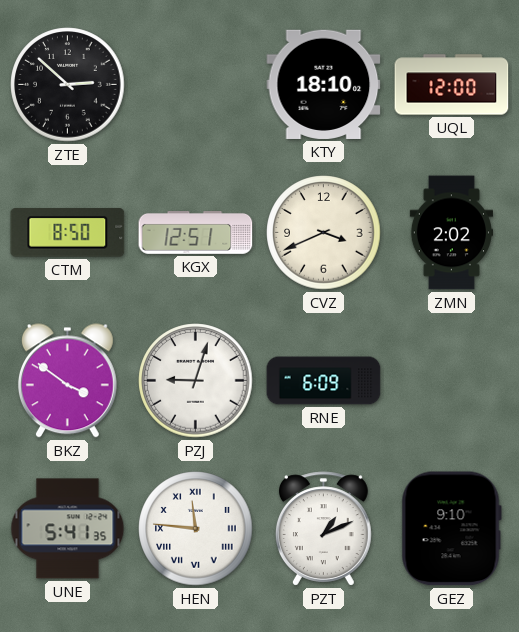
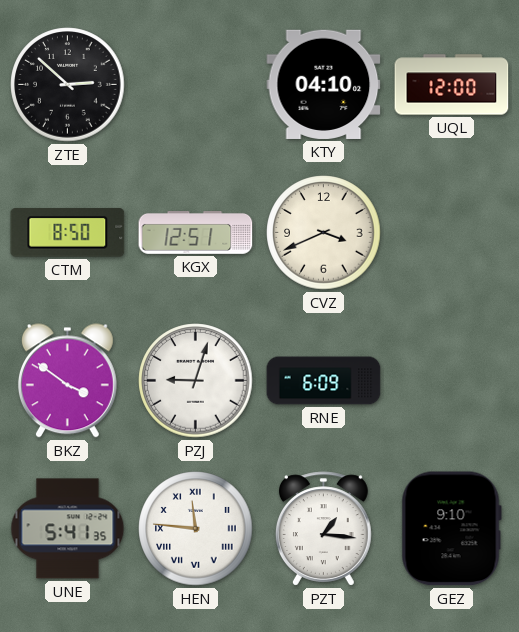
KTY: 18:10 -> 04:10
ZMN: 2:02 -> none
PZT: 1:11 -> 1:16
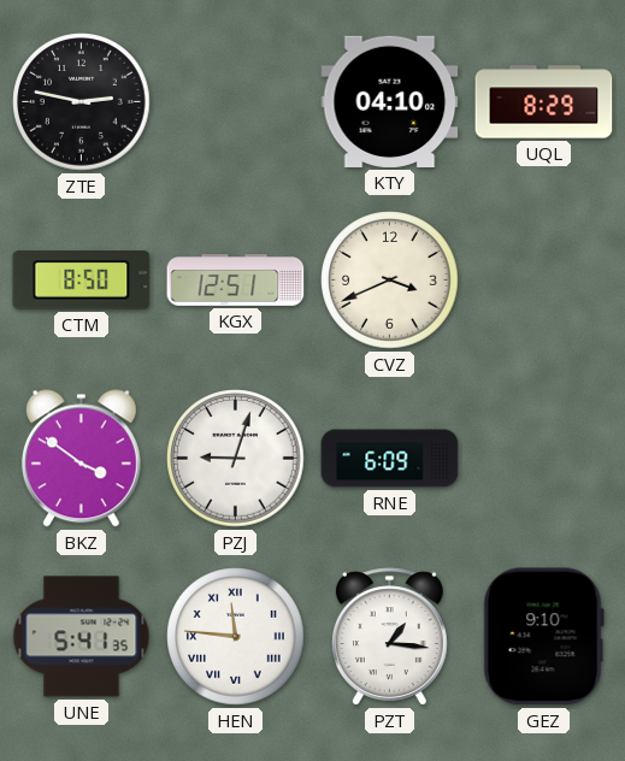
ZTE: 2:52 -> 2:47
UQL: 12:00 -> 8:29
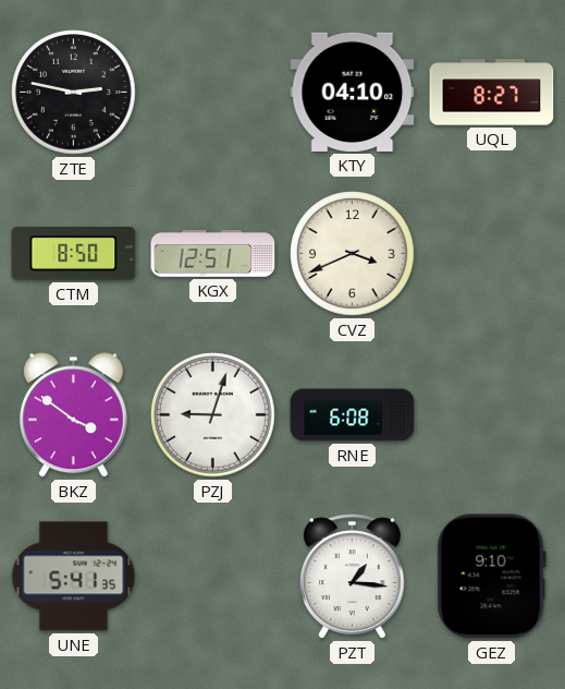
UQL: 8:29 -> 8:27
RNE: 6:09 -> 6:08
HEN: 11:46 -> none
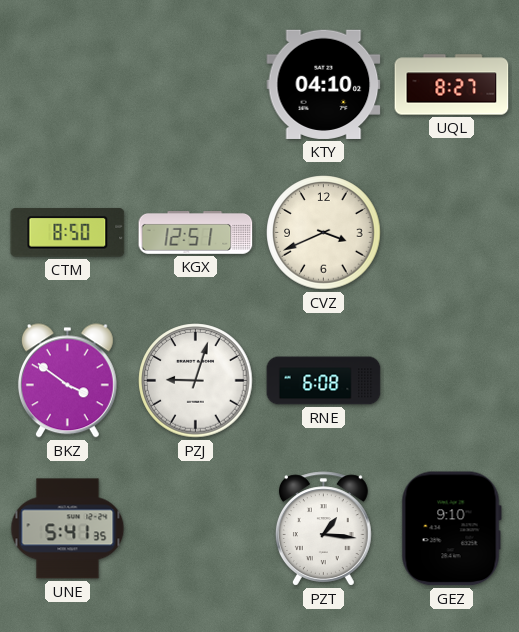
ZTE: 2:47 -> none
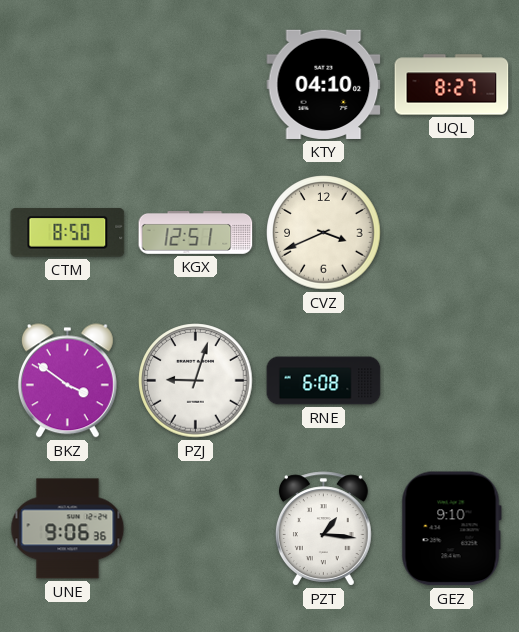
UNE: 5:41 -> 9:06
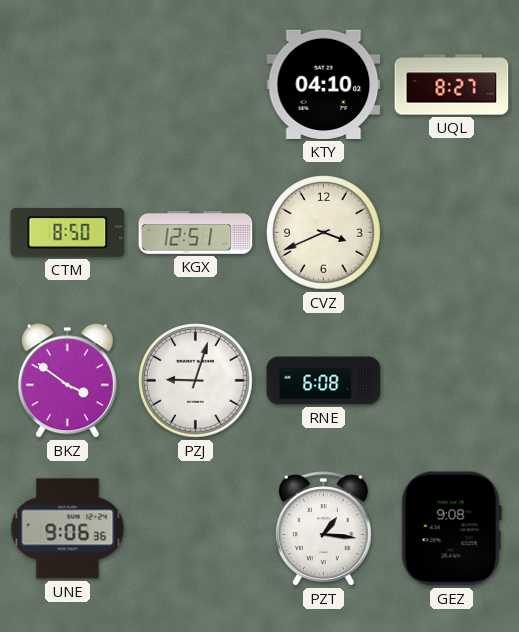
GEZ: 9:10 -> 9:08
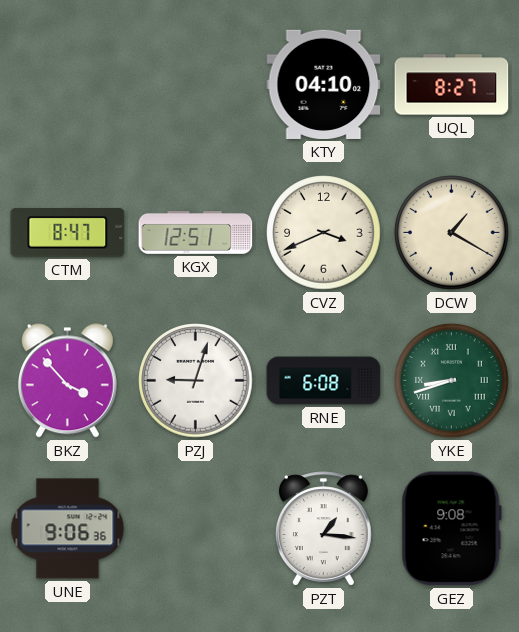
CTM: 8:50 -> 8:47
DCW: none -> 1:20
BKZ: 3:51 -> 3:53
YKE: none -> 8:42
